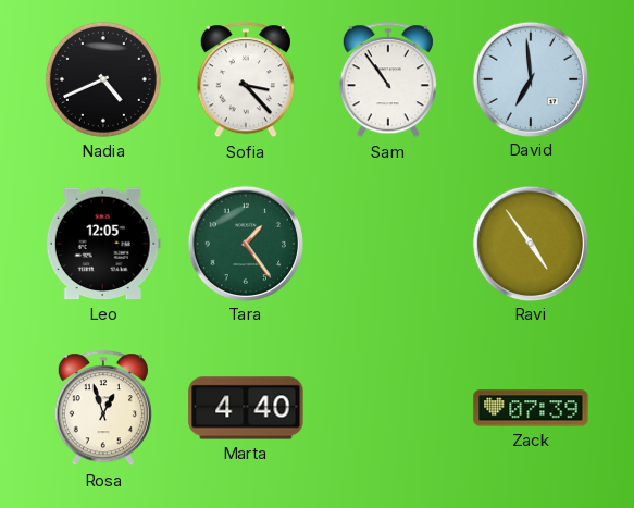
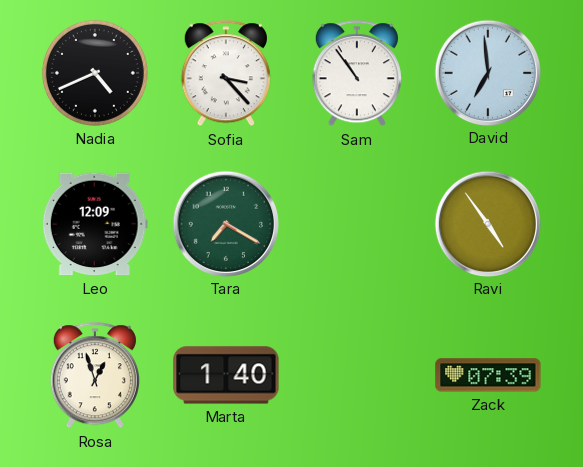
Leo: 12:05 -> 12:09
Tara: 1:24 -> 7:20
Marta: 4:40 -> 1:40
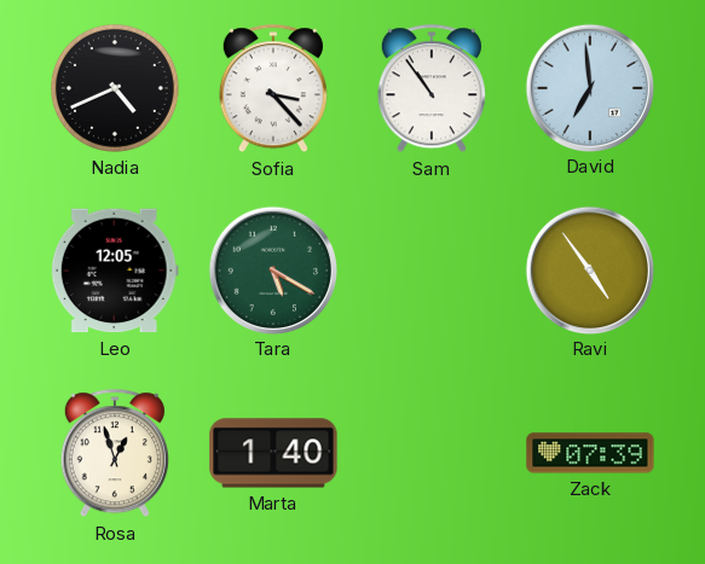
Leo: 12:09 -> 12:05
Tara: 7:20 -> 5:20
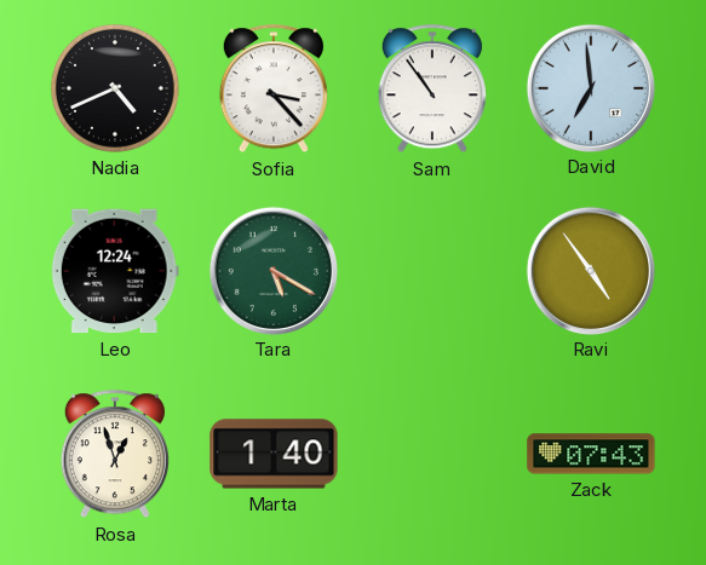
Leo: 12:05 -> 12:24
Zack: 07:39 -> 07:43
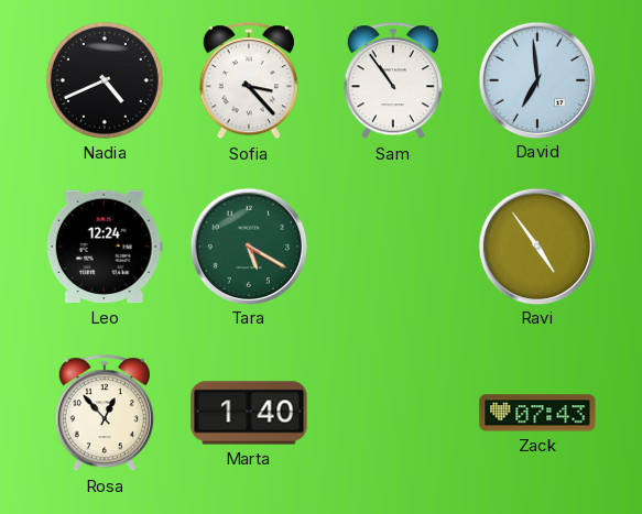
Rosa: 12:57 -> 12:53
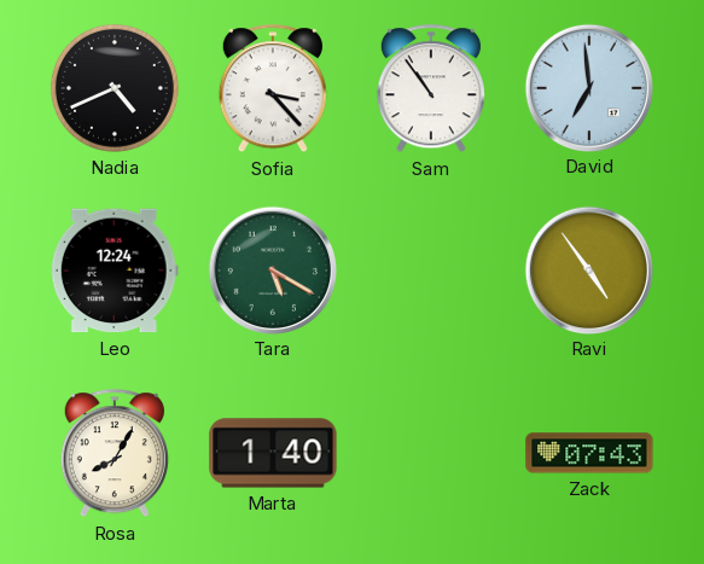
Rosa: 12:53 -> 8:05
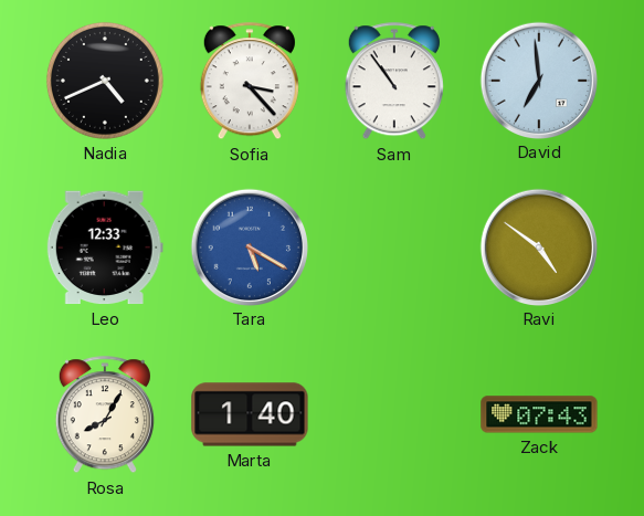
Leo: 12:24 -> 12:33
Tara dial: green -> blue
Ravi: 4:54 -> 4:51
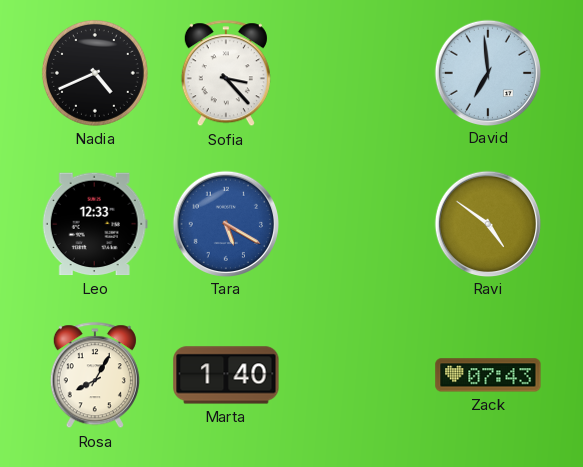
Sam: 10:54 -> none
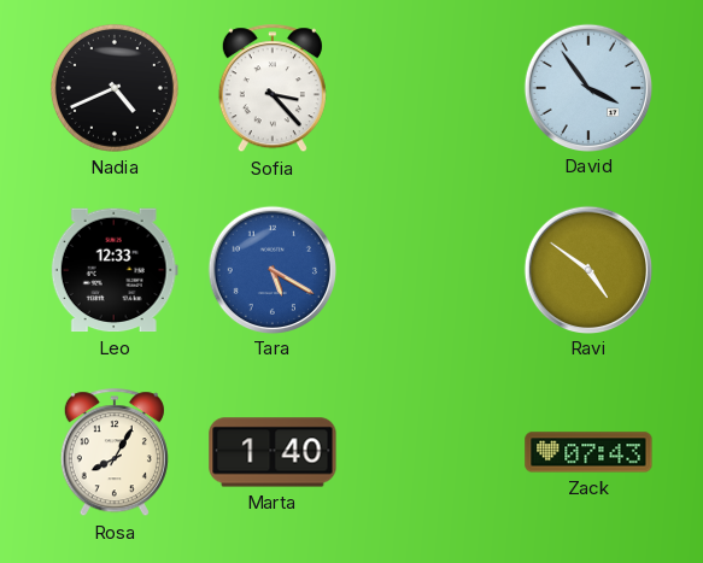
David: 6:59 -> 3:54
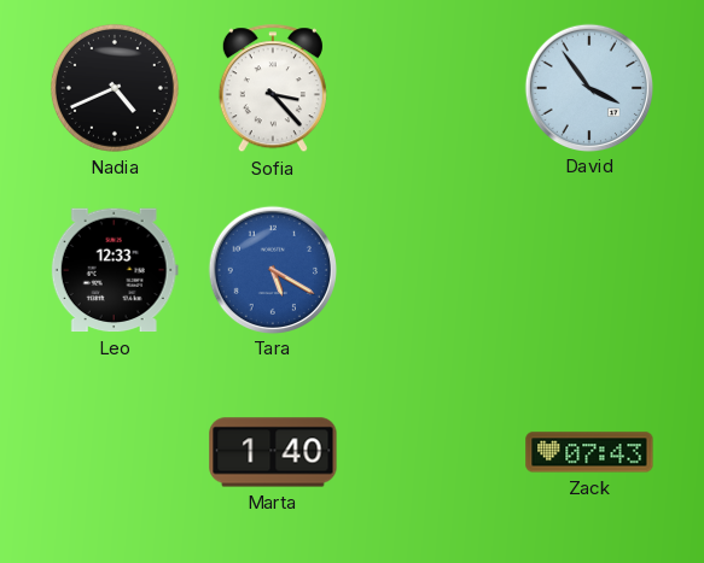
Ravi: 4:51 -> none
Rosa: 8:05 -> none
